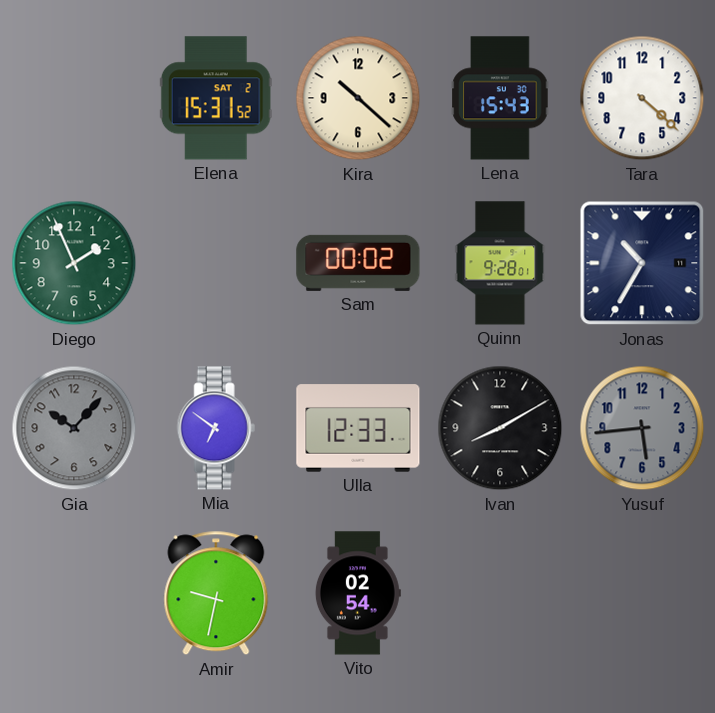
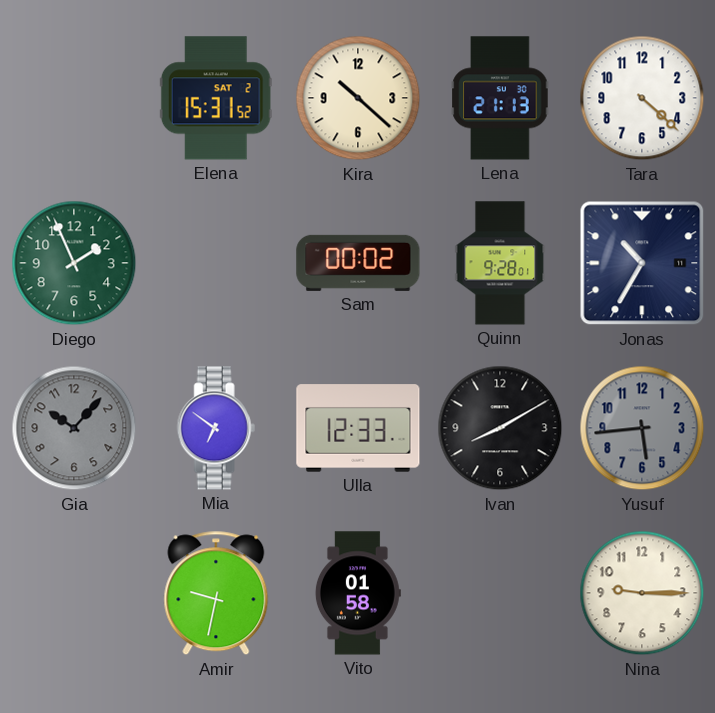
Lena: 15:43 -> 21:13
Vito: 02:54 -> 01:58
Nina: none -> 9:15
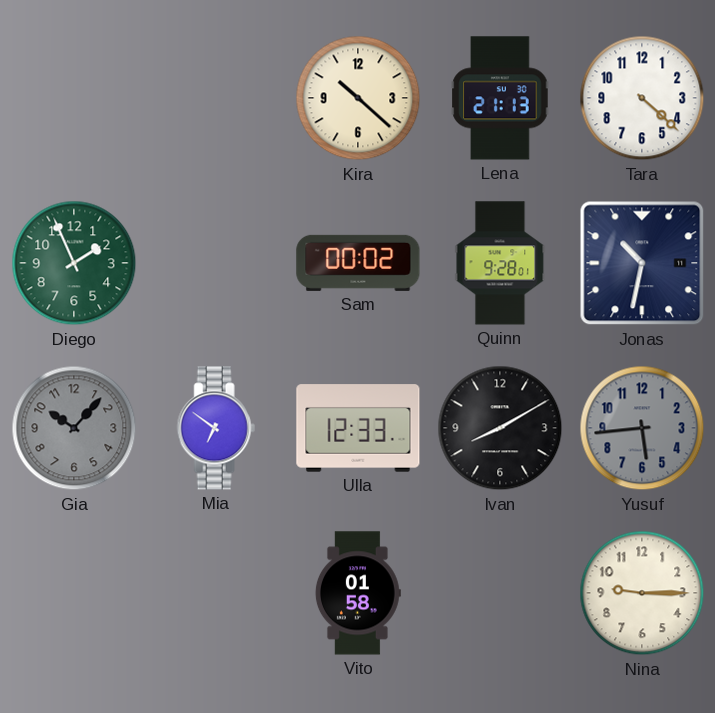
Elena: 15:31 -> none
Jonas: 10:35 -> 10:32
Amir: 9:32 -> none
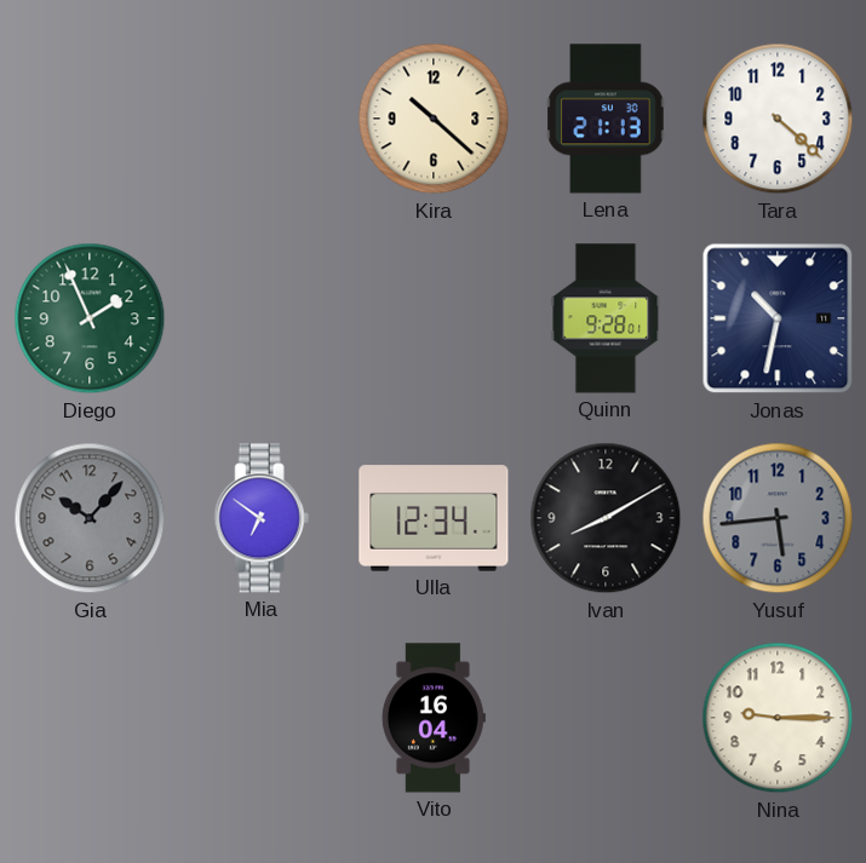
Sam: 00:02 -> none
Ulla: 12:33 -> 12:34
Vito: 01:58 -> 16:04
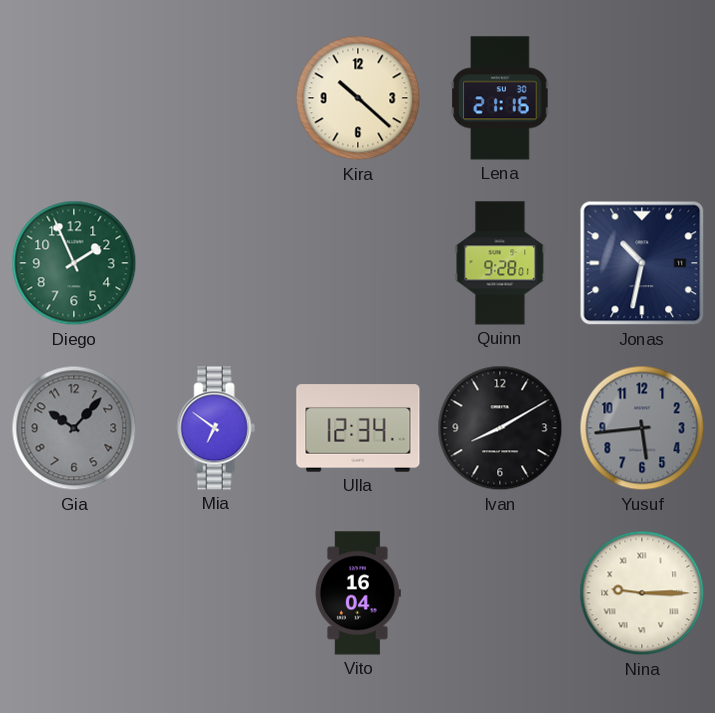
Lena: 21:13 -> 21:16
Tara: 4:22 -> none
Nina numerals: Arabic -> Roman
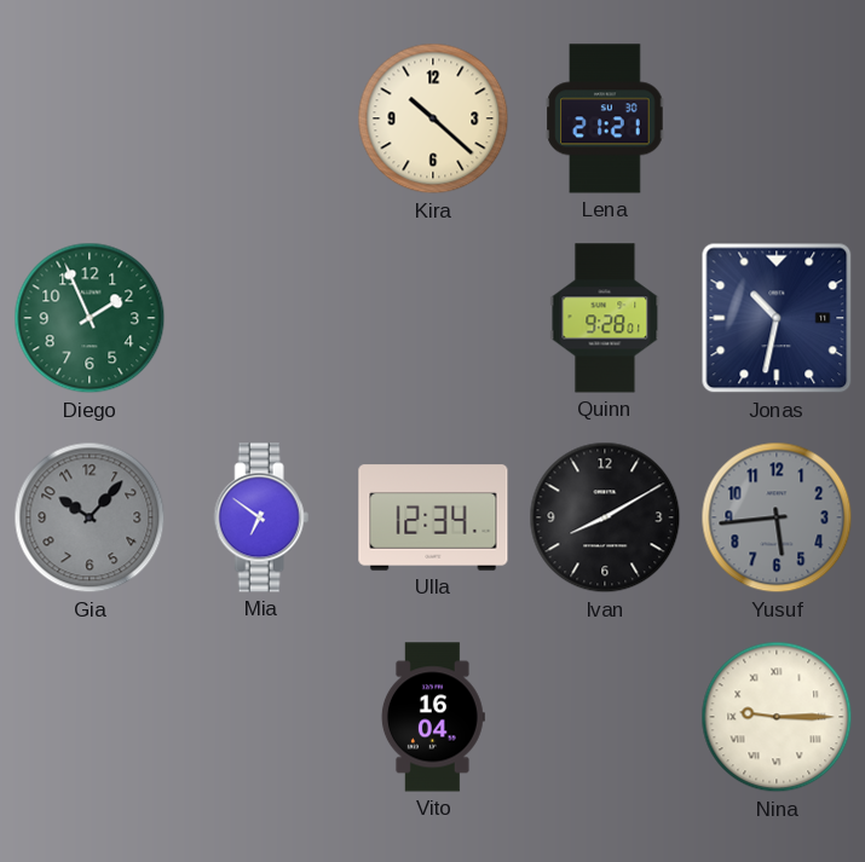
Lena: 21:16 -> 21:21
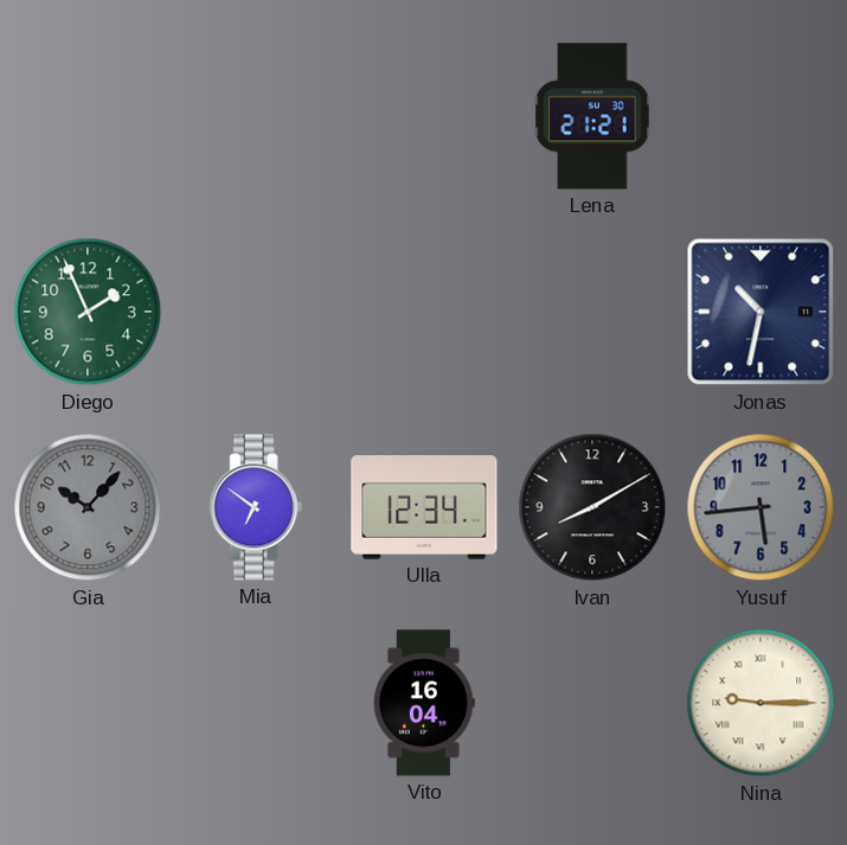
Kira: 10:22 -> none
Quinn: 9:28 -> none
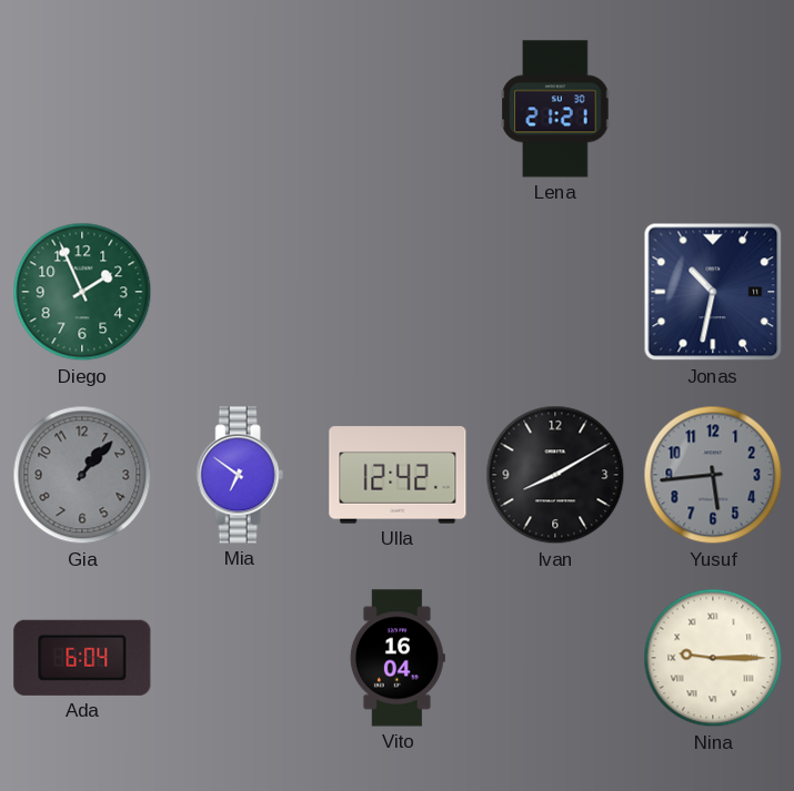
Gia: 10:07 -> 1:07
Ulla: 12:34 -> 12:42
Ada: none -> 6:04
